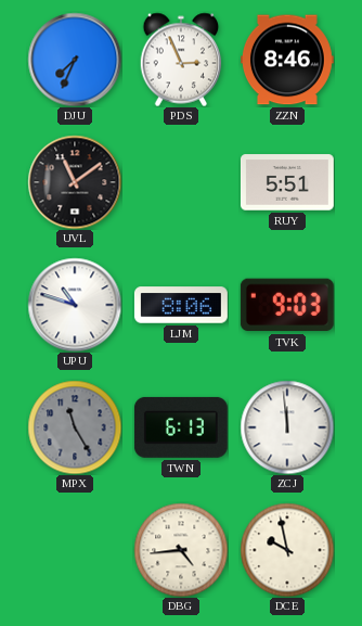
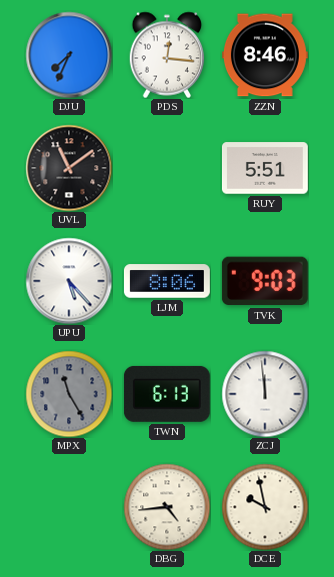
PDS: 2:56 -> 12:16
UPU: 10:48 -> 5:23
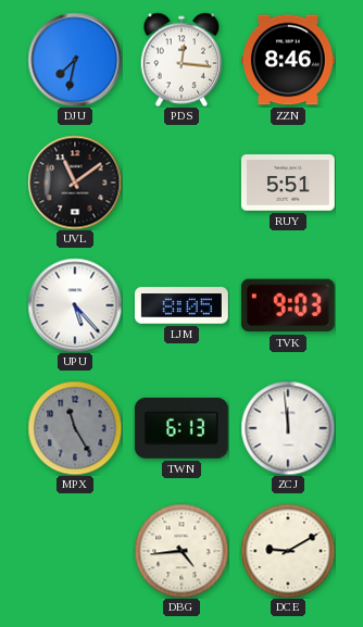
DJU: 7:34 -> 7:32
LJM: 8:06 -> 8:05
DCE: 9:58 -> 9:10
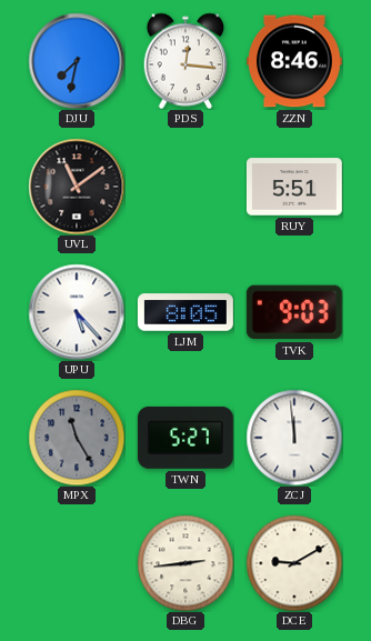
TWN: 6:13 -> 5:27
DBG: 4:44 -> 2:44
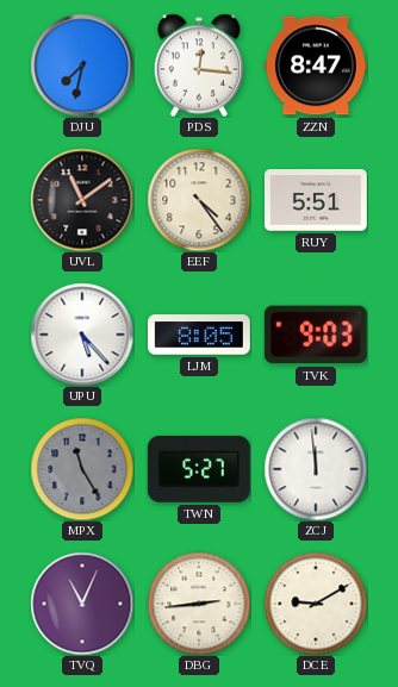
ZZN: 8:46 -> 8:47
EEF: none -> 4:24
TVQ: none -> 11:04
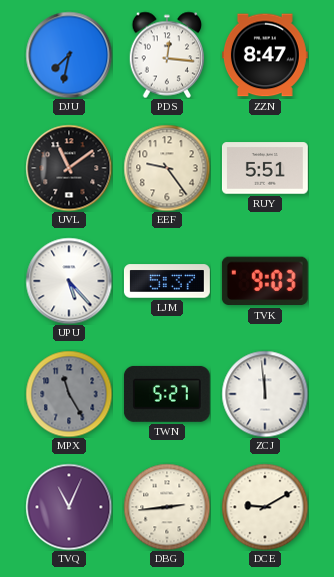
EEF: 4:24 -> 9:24
LJM: 8:05 -> 5:37
